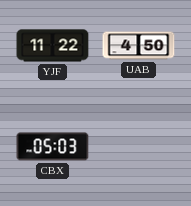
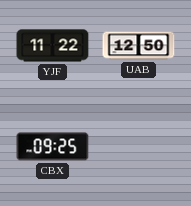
UAB: 4:50 -> 12:50
CBX: 05:03 -> 09:25
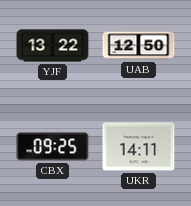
YJF: 11:22 -> 13:22
UKR: none -> 14:11
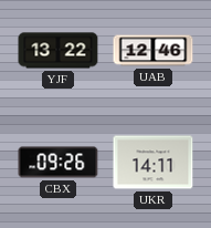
UAB: 12:50 -> 12:46
CBX: 09:25 -> 09:26
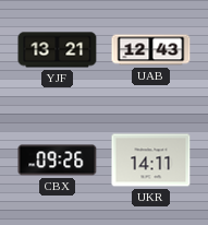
YJF: 13:22 -> 13:21
UAB: 12:46 -> 12:43
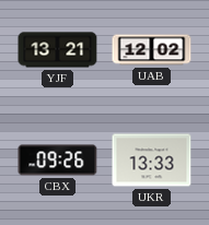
UAB: 12:43 -> 12:02
UKR: 14:11 -> 13:33
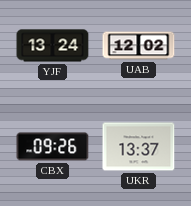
YJF: 13:21 -> 13:24
UKR: 13:33 -> 13:37
